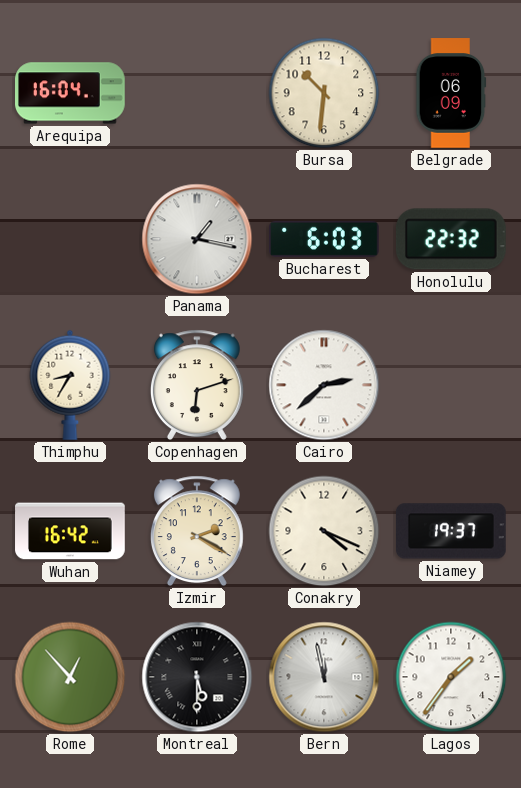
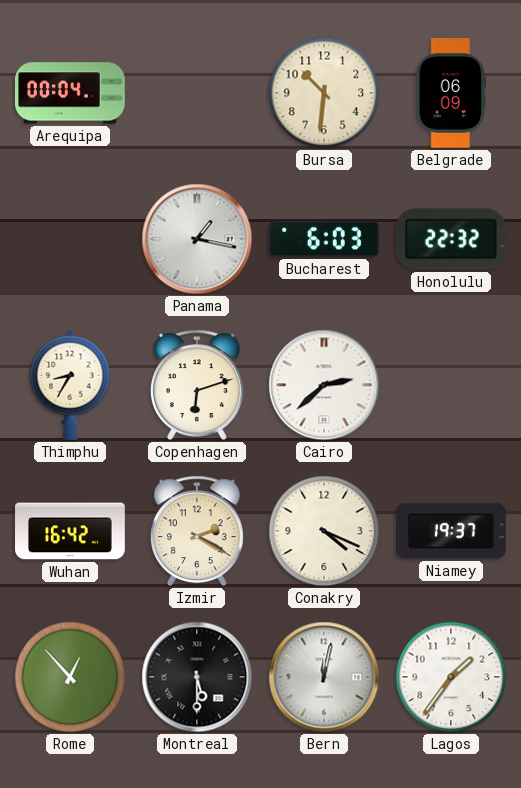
Arequipa: 16:04 -> 00:04
Bern: 11:58 -> 12:02
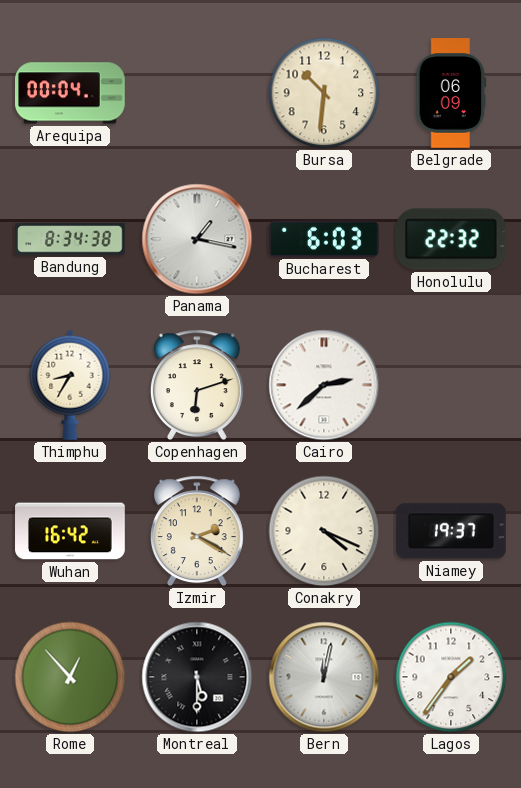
Bandung: none -> 8:34
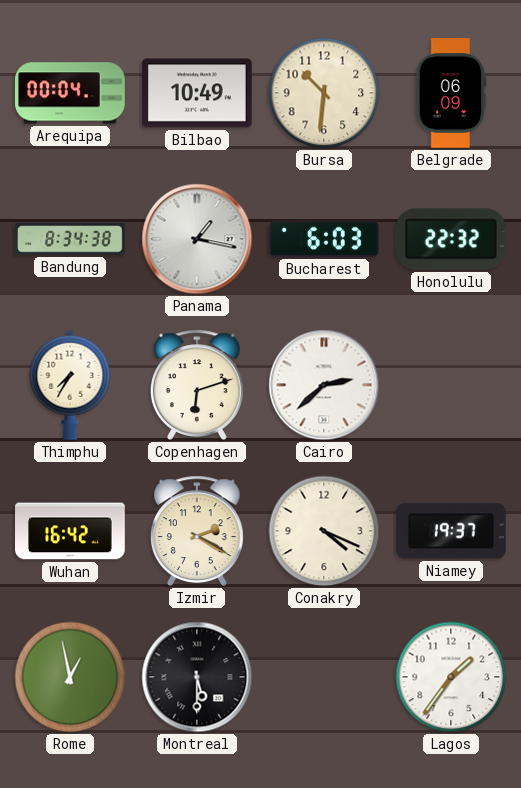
Bilbao: none -> 10:49
Thimphu: 8:35 -> 7:35
Rome: 12:53 -> 12:58
Bern: 12:02 -> none
